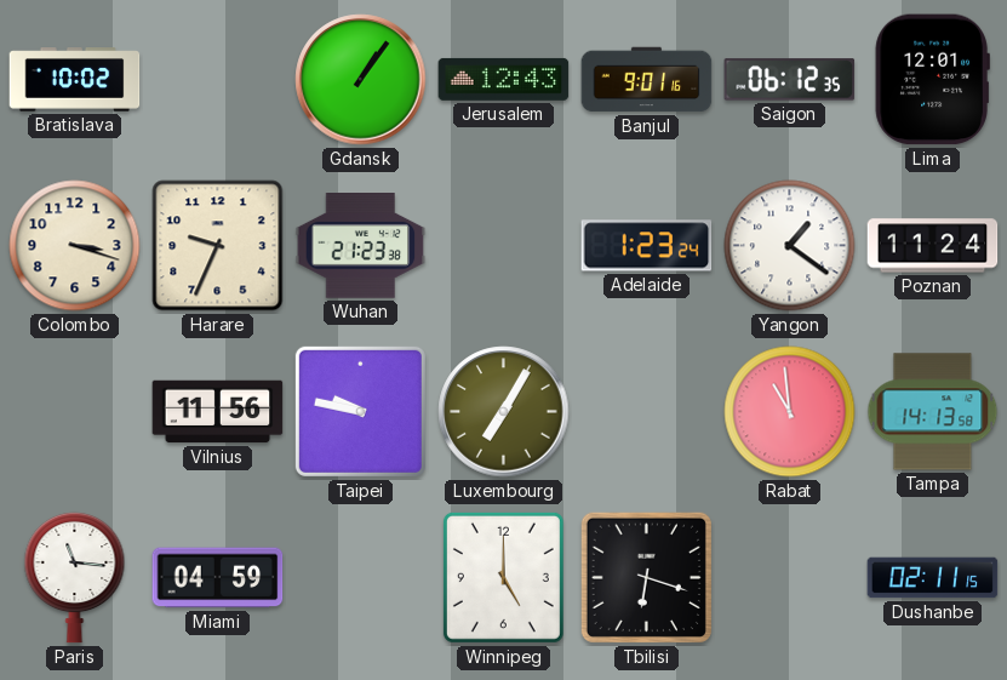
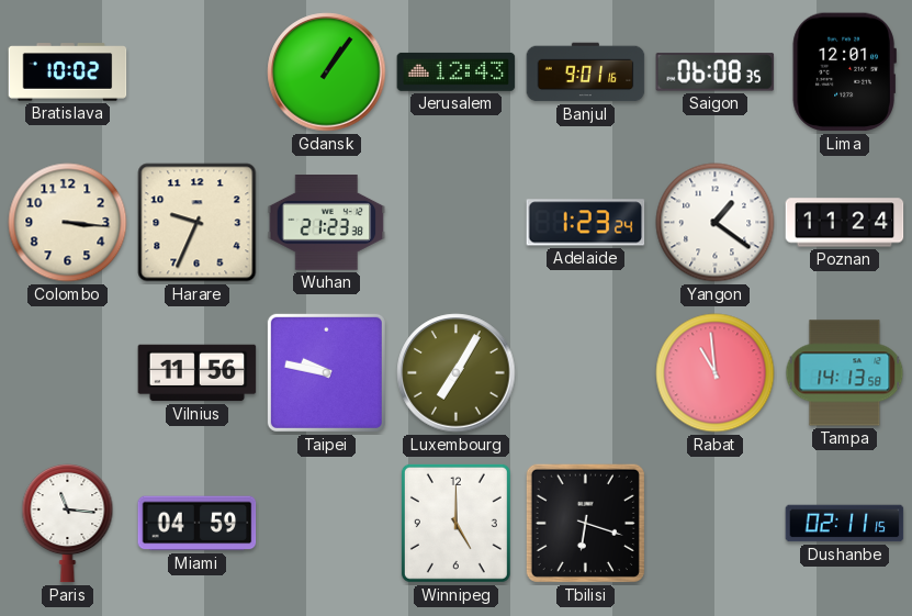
Saigon: 06:12 -> 06:08
Colombo: 3:18 -> 3:16
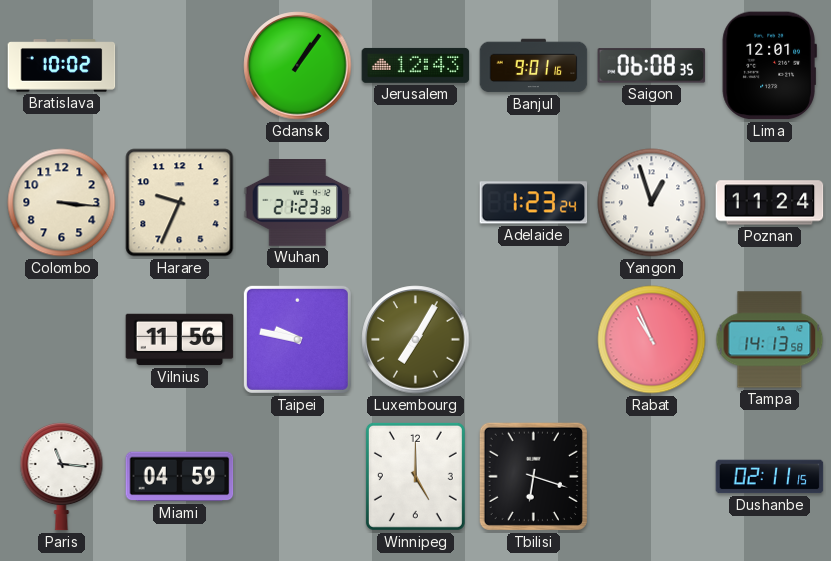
Yangon: 1:21 -> 12:57
Rabat: 10:59 -> 10:56
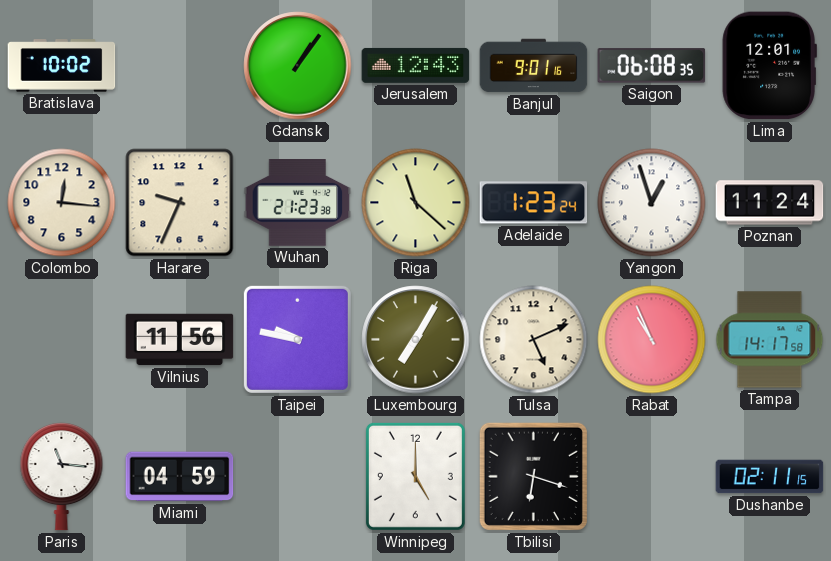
Colombo: 3:16 -> 12:16
Riga: none -> 11:22
Tulsa: none -> 5:11
Tampa: 14:13 -> 14:17
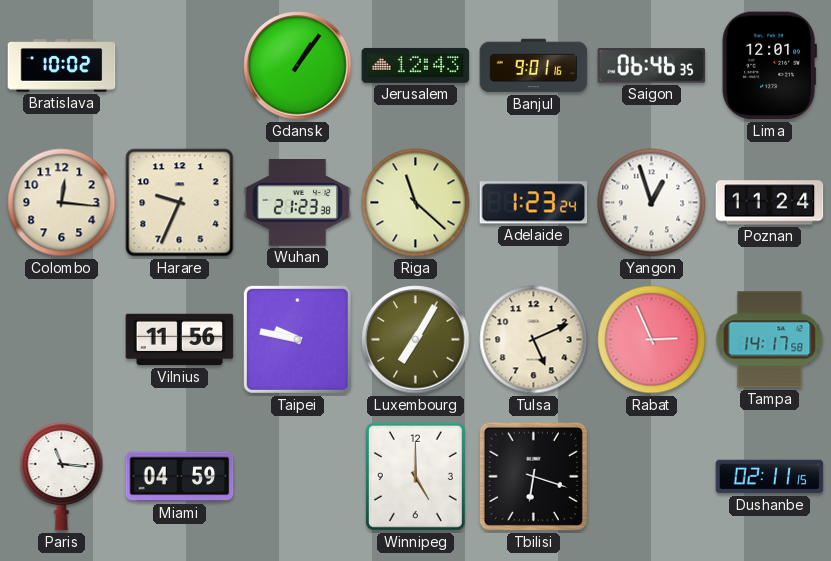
Saigon: 06:08 -> 06:46
Rabat: 10:56 -> 2:56
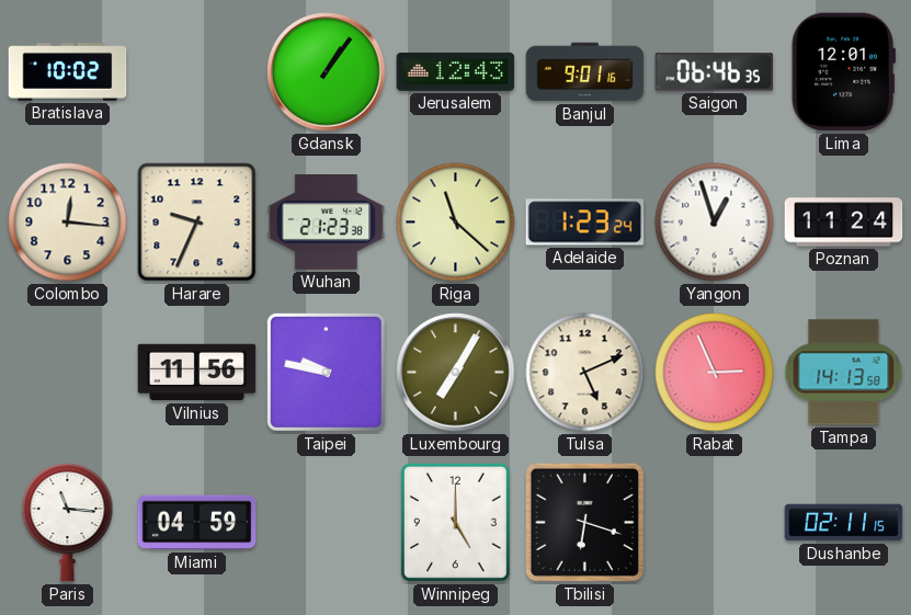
Tampa: 14:17 -> 14:13
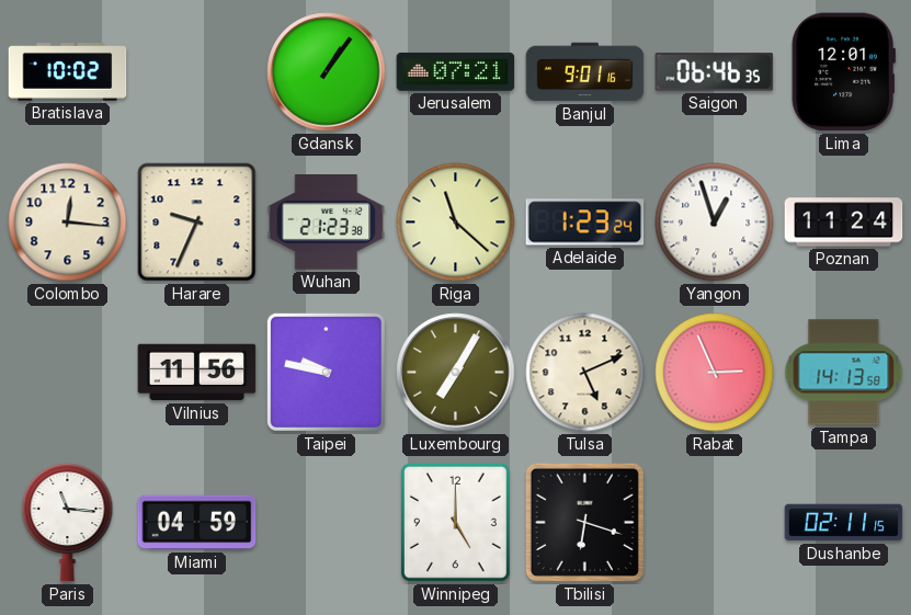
Jerusalem: 12:43 -> 07:21
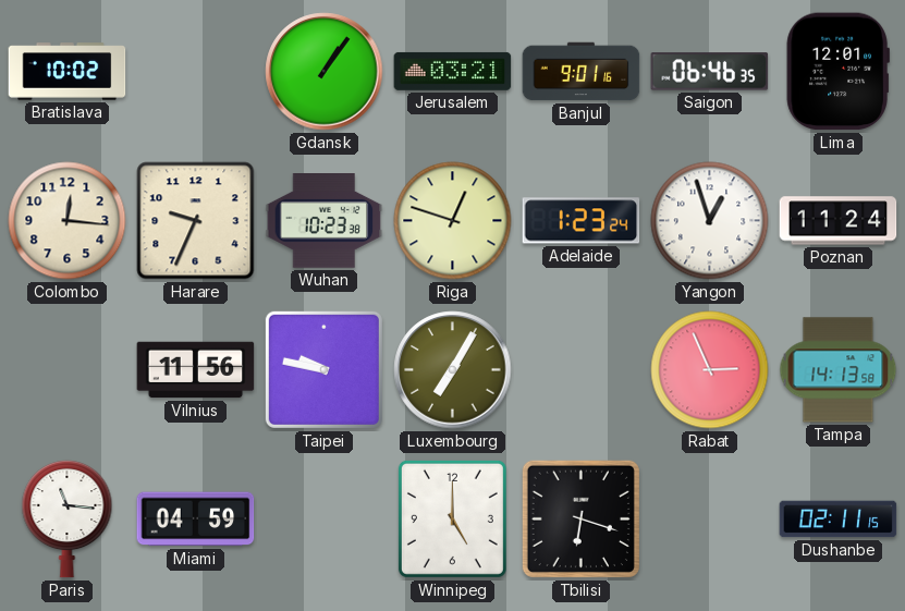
Jerusalem: 07:21 -> 03:21
Wuhan: 21:23 -> 10:23
Riga: 11:22 -> 12:48
Tulsa: 5:11 -> none
